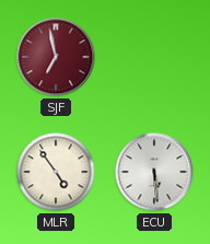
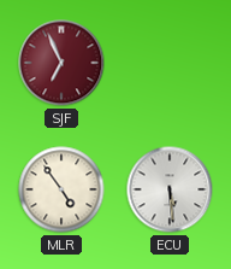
SJF: 6:58 -> 6:56
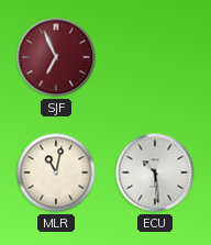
MLR: 4:54 -> 11:02
ECU: 5:29 -> 10:29
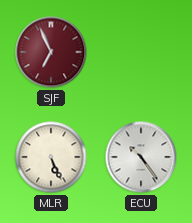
MLR: 11:02 -> 5:26
ECU: 10:29 -> 10:24
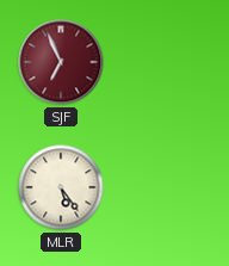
MLR: 5:26 -> 5:24
ECU: 10:24 -> none
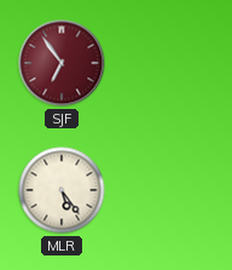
SJF: 6:56 -> 6:54
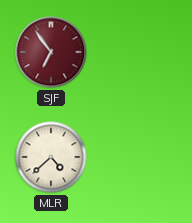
MLR: 5:24 -> 4:38
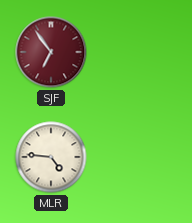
MLR: 4:38 -> 4:46
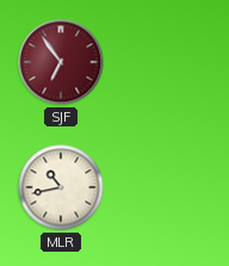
MLR: 4:46 -> 10:43
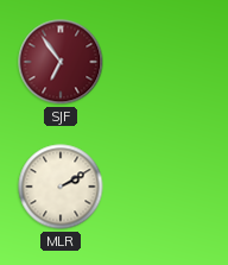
MLR: 10:43 -> 2:10
